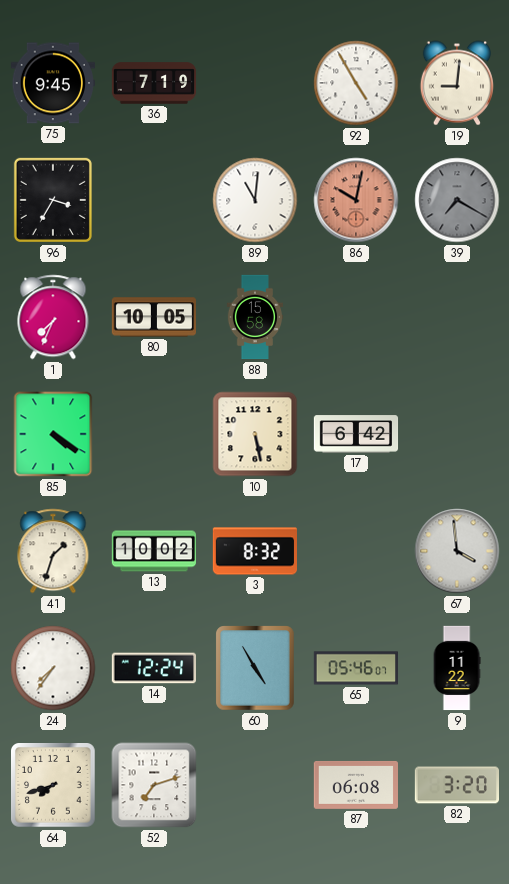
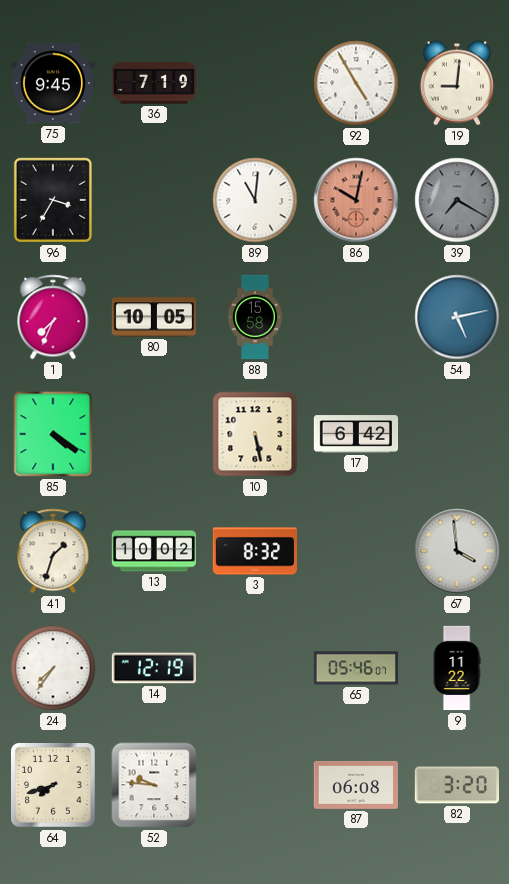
54: none -> 5:13
14: 12:24 -> 12:19
60: 4:55 -> none
52: 7:12 -> 9:46
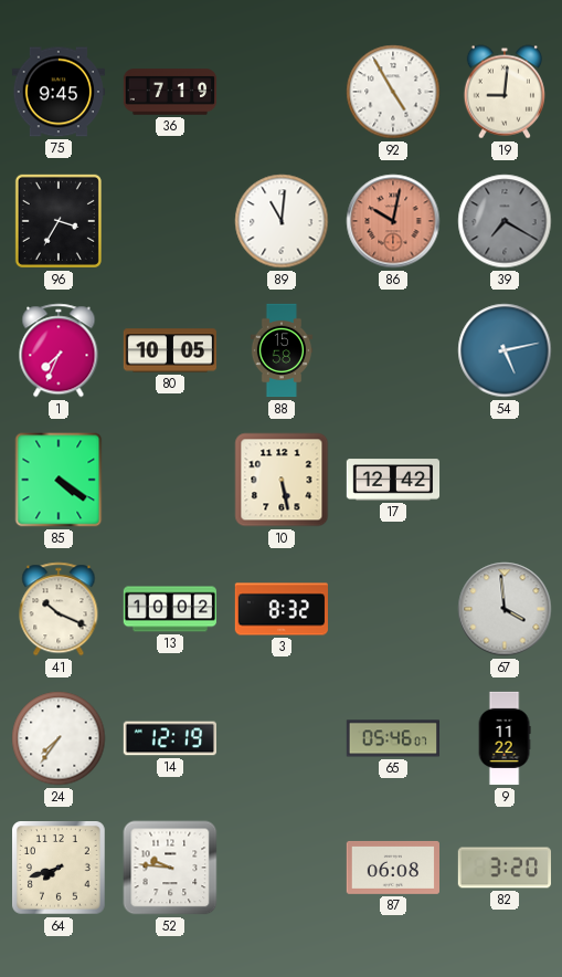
17: 6:42 -> 12:42
41: 1:33 -> 10:19
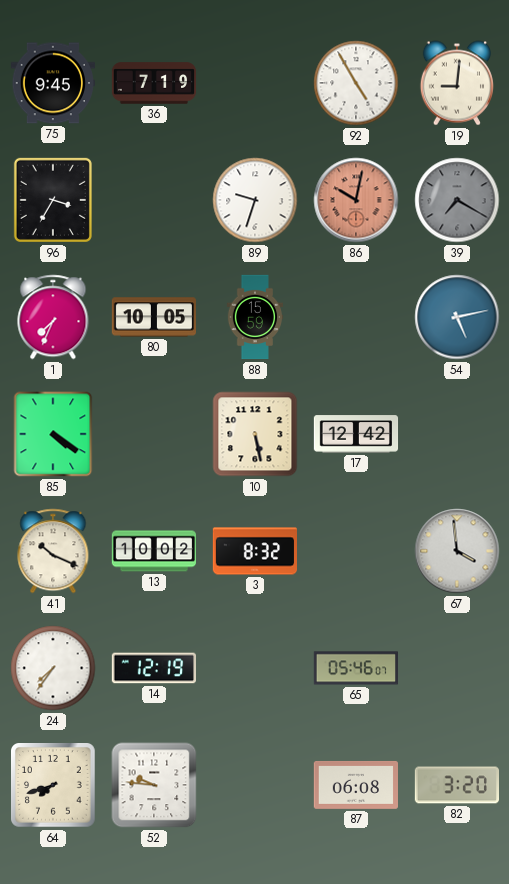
89: 11:01 -> 9:33
88: 15:58 -> 15:59
9: 11:22 -> none
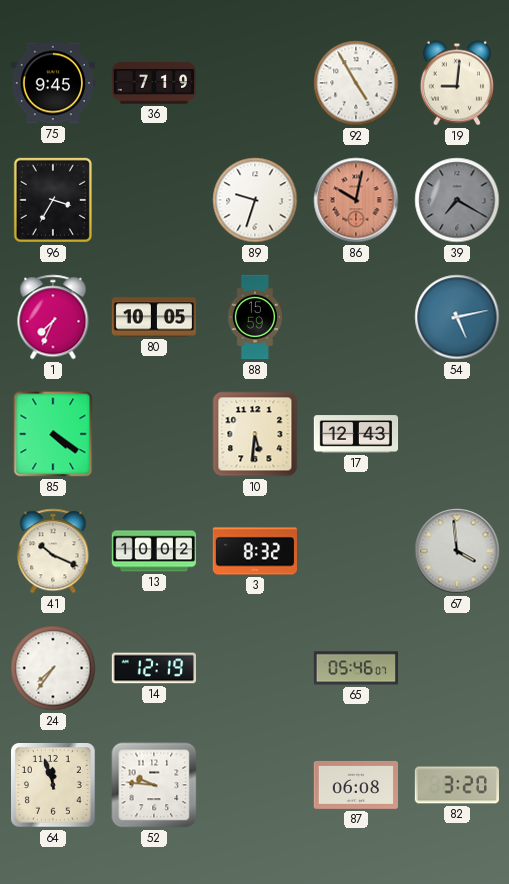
10: 5:28 -> 5:31
17: 12:42 -> 12:43
64: 7:42 -> 11:57
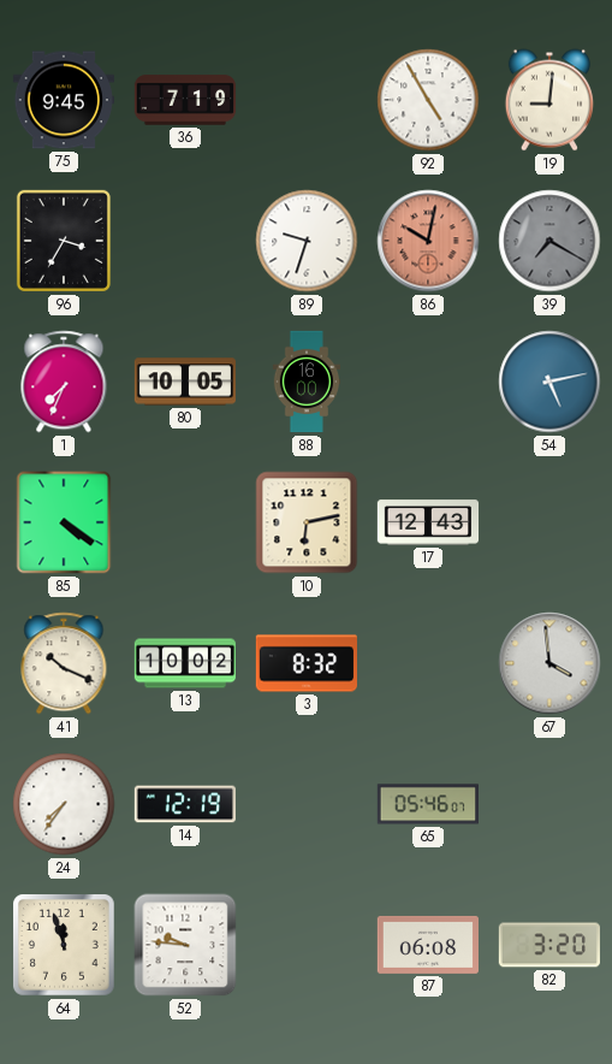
88: 15:59 -> 16:00
10: 5:31 -> 6:13
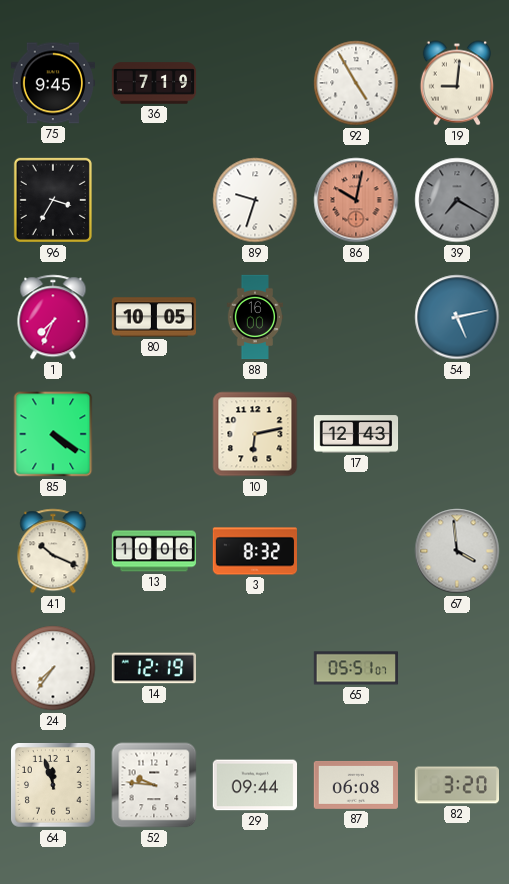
13: 10:02 -> 10:06
65: 05:46 -> 05:51
29: none -> 09:44
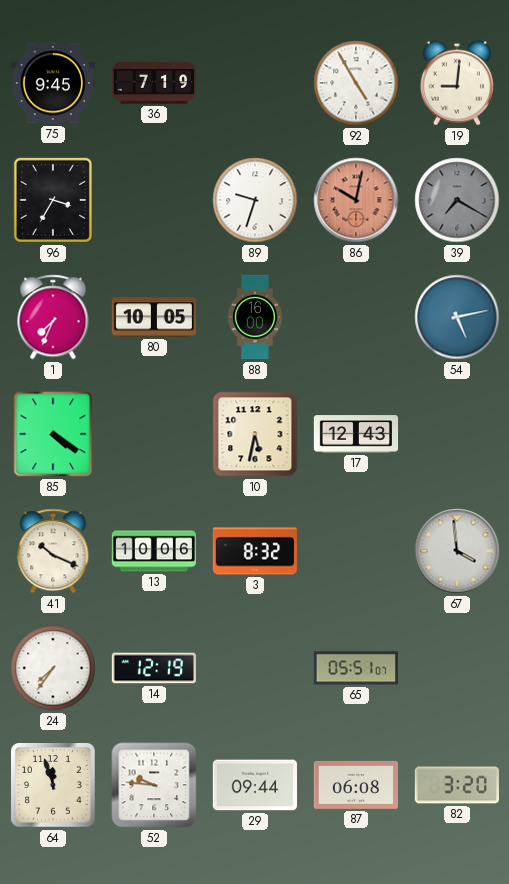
10: 6:13 -> 5:32
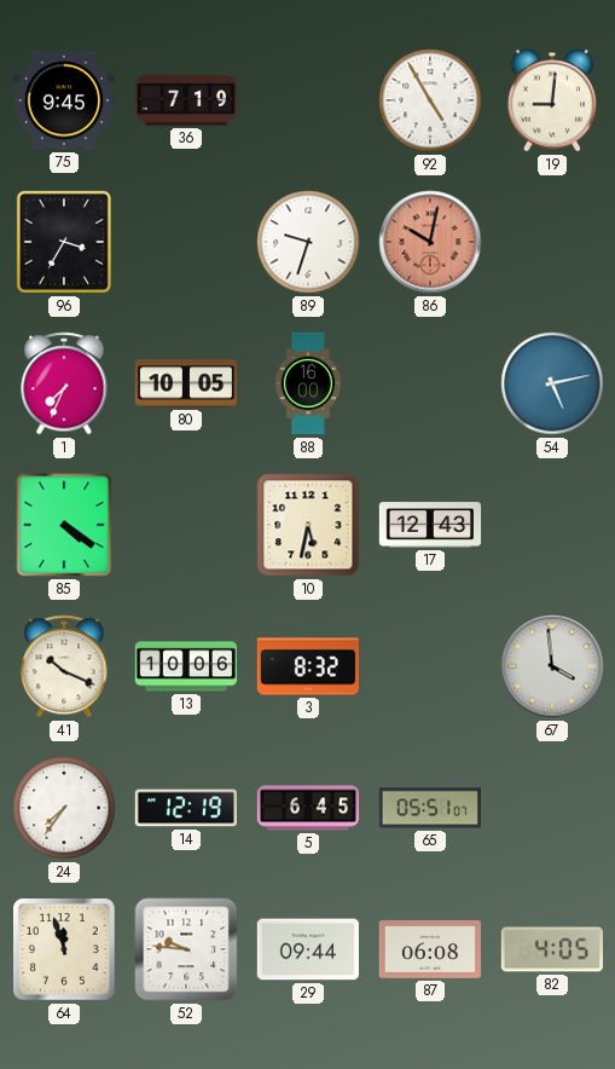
39: 7:20 -> none
5: none -> 6:45
82: 3:20 -> 4:05
